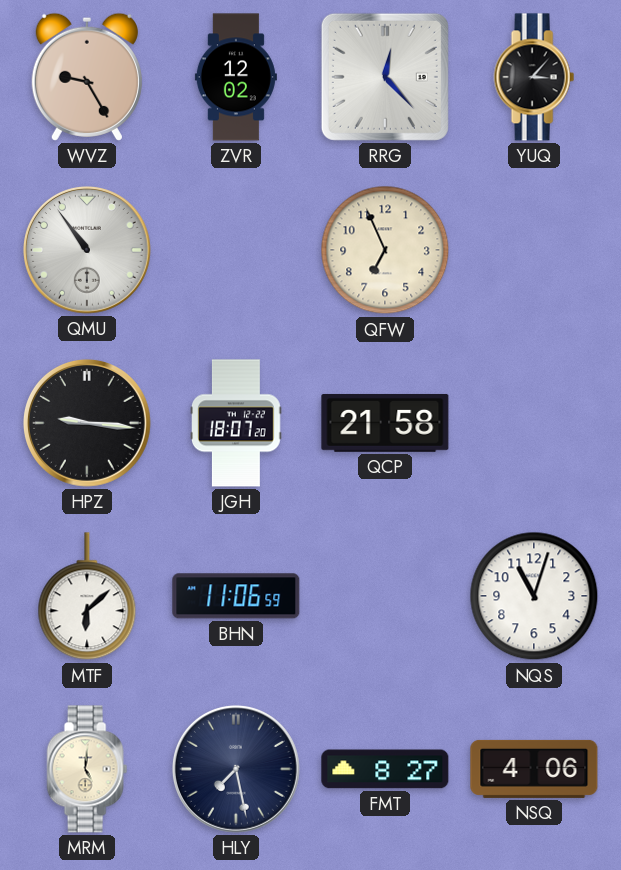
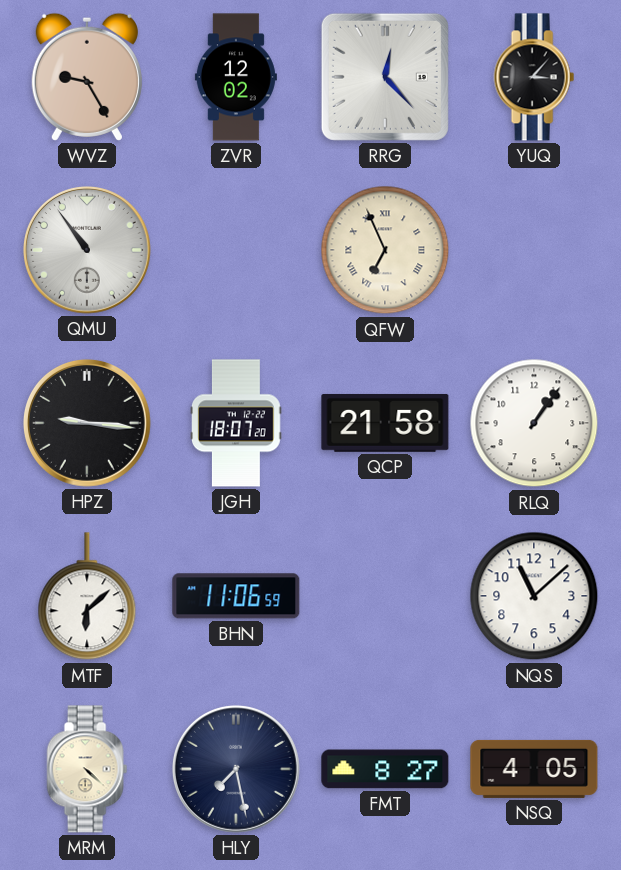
QFW numerals: Arabic -> Roman
RLQ: none -> 1:06
NQS: 11:03 -> 11:08
MRM: 5:01 -> 4:22
NSQ: 4:06 -> 4:05
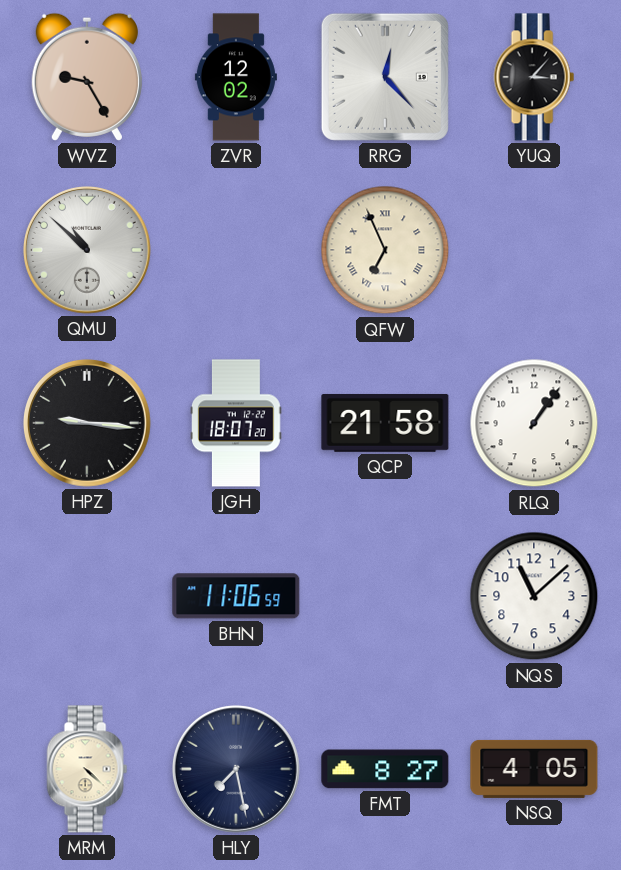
QMU: 10:54 -> 10:52
MTF: 6:08 -> none
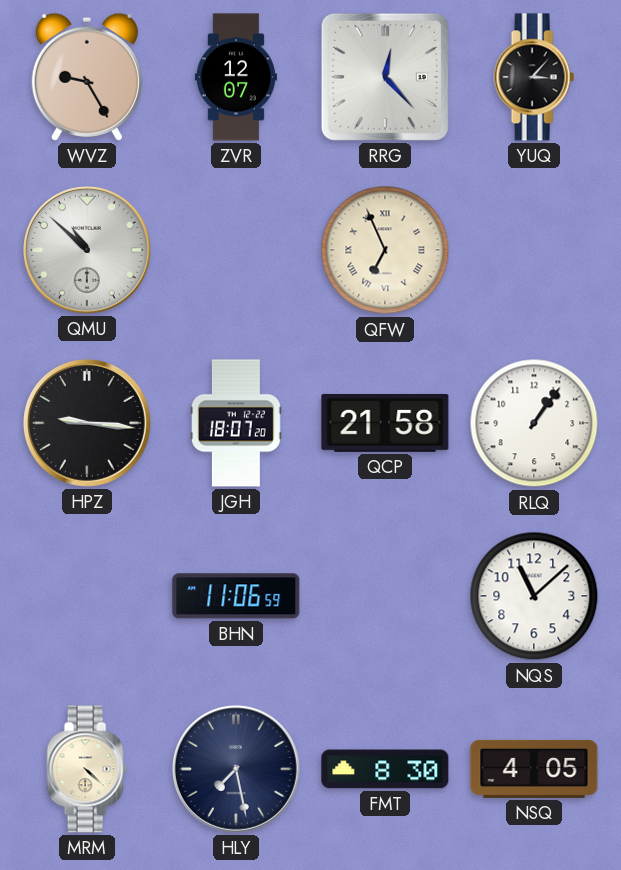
ZVR: 12:02 -> 12:07
FMT: 8:27 -> 8:30
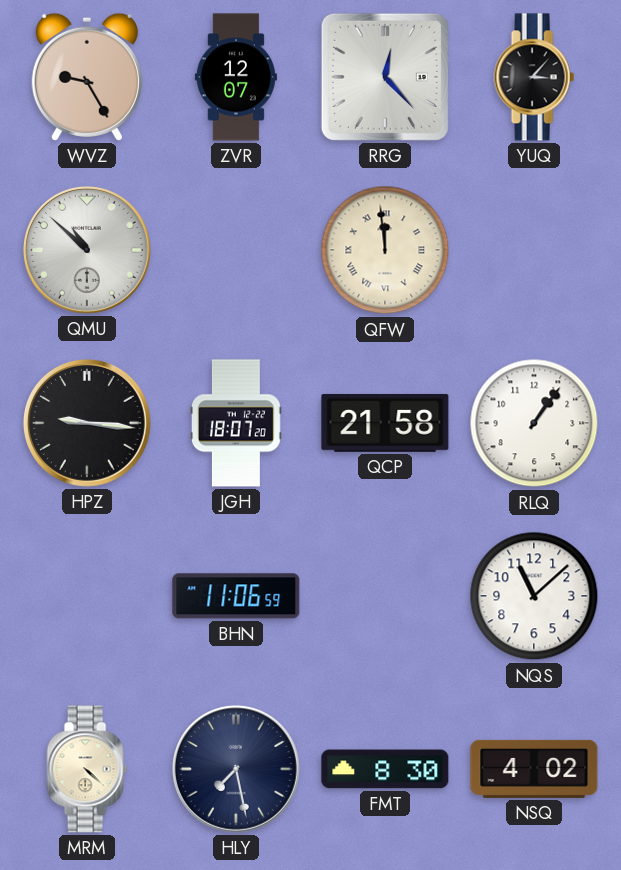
QFW: 6:56 -> 11:59
NSQ: 4:05 -> 4:02
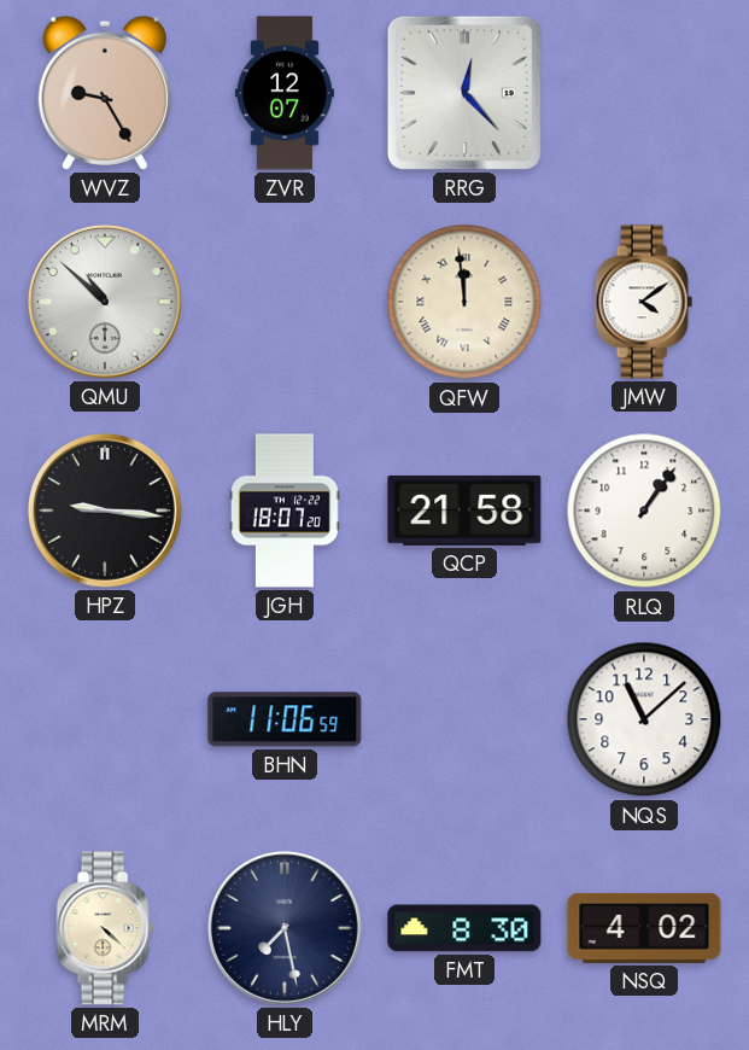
YUQ: 3:07 -> none
JMW: none -> 4:09
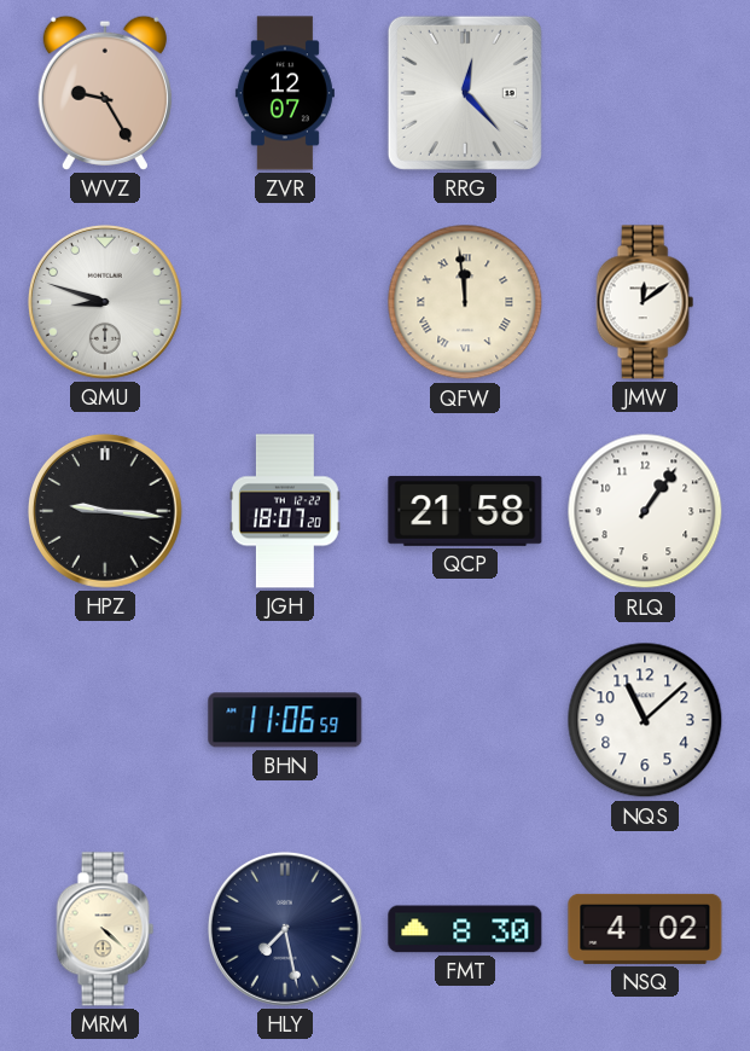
QMU: 10:52 -> 8:48
JMW: 4:09 -> 12:09
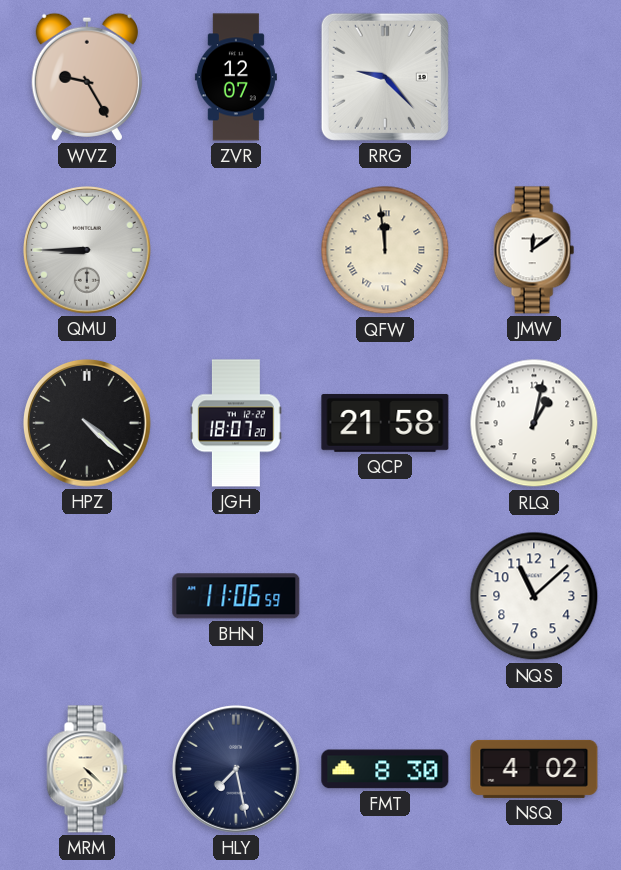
RRG: 12:23 -> 9:23
QMU: 8:48 -> 8:45
HPZ: 9:16 -> 4:22
RLQ: 1:06 -> 1:02
